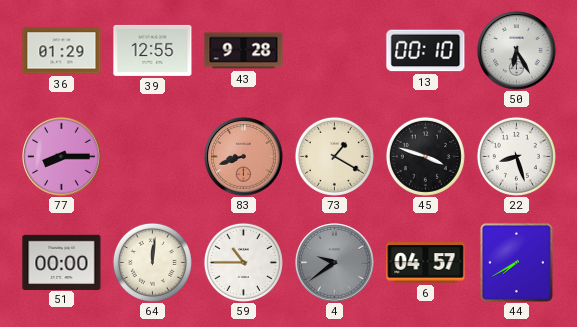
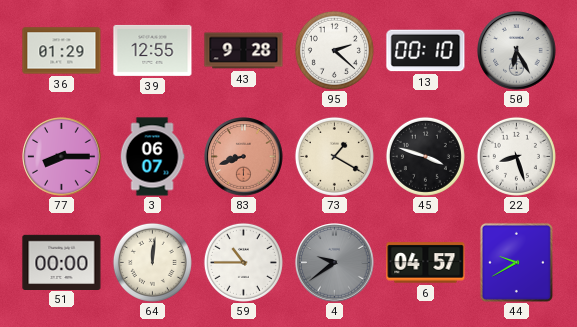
95: none -> 2:22
3: none -> 06:07
44: 7:40 -> 9:40
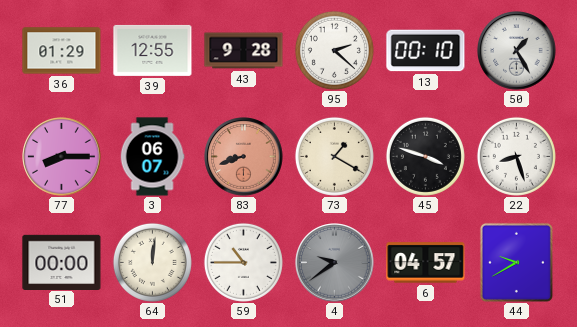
50: 6:25 -> 1:25
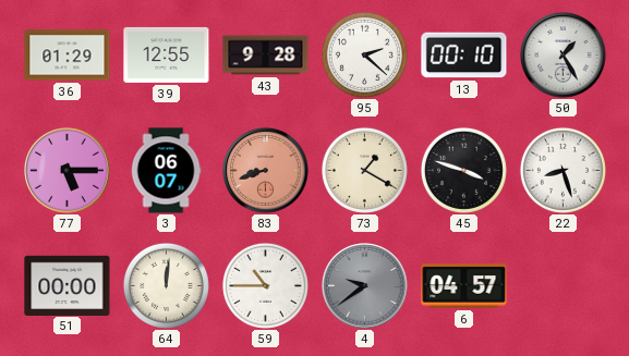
77: 8:15 -> 5:15
44: 9:40 -> none
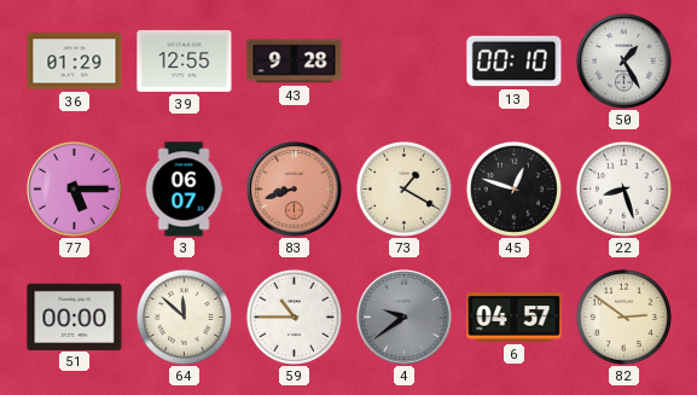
95: 2:22 -> none
45: 3:48 -> 12:48
64: 12:01 -> 11:52
82: none -> 2:51
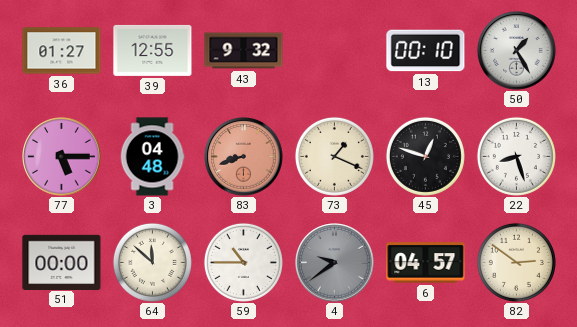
36: 01:29 -> 01:27
43: 9:28 -> 9:32
3: 06:07 -> 04:48
73: 1:20 -> 1:19
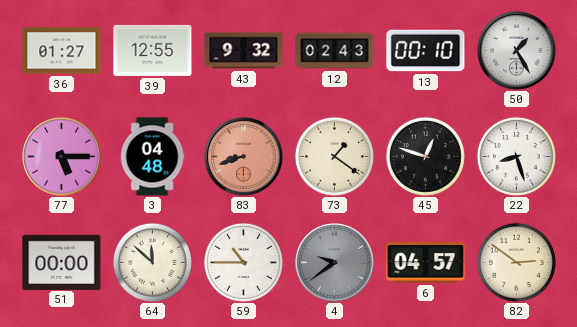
12: none -> 02:43
73: 1:19 -> 1:21
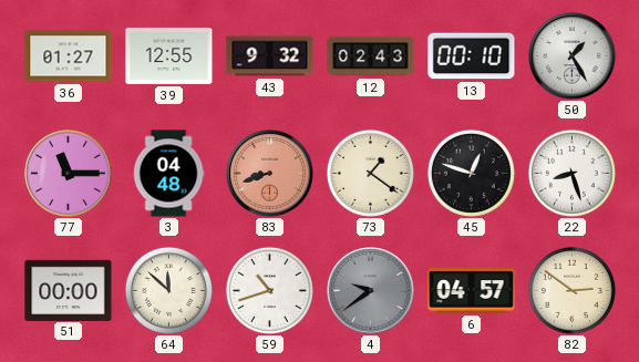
77: 5:15 -> 11:15
59: 10:45 -> 10:42
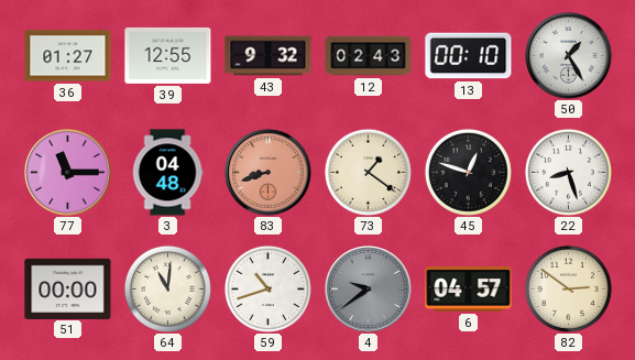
64: 11:52 -> 11:01
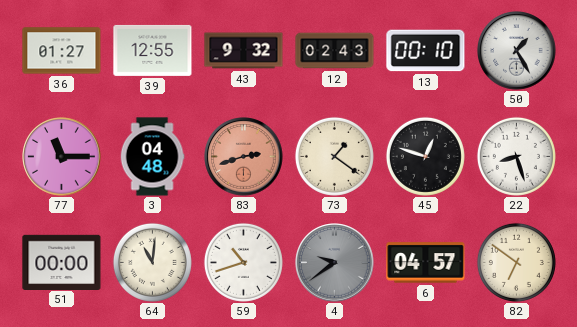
83: 8:42 -> 2:42
82: 2:51 -> 6:51
